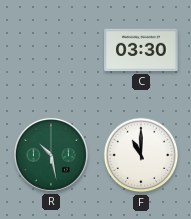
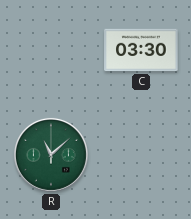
R: 10:28 -> 11:08
F: 11:00 -> none
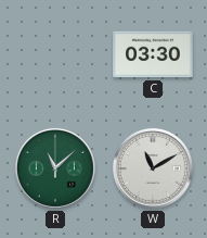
W: none -> 11:10
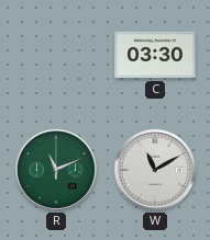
R: 11:08 -> 11:11
